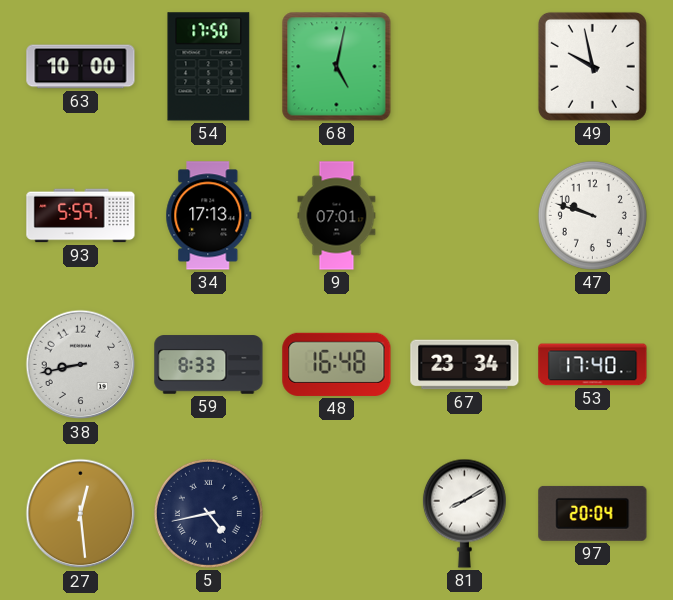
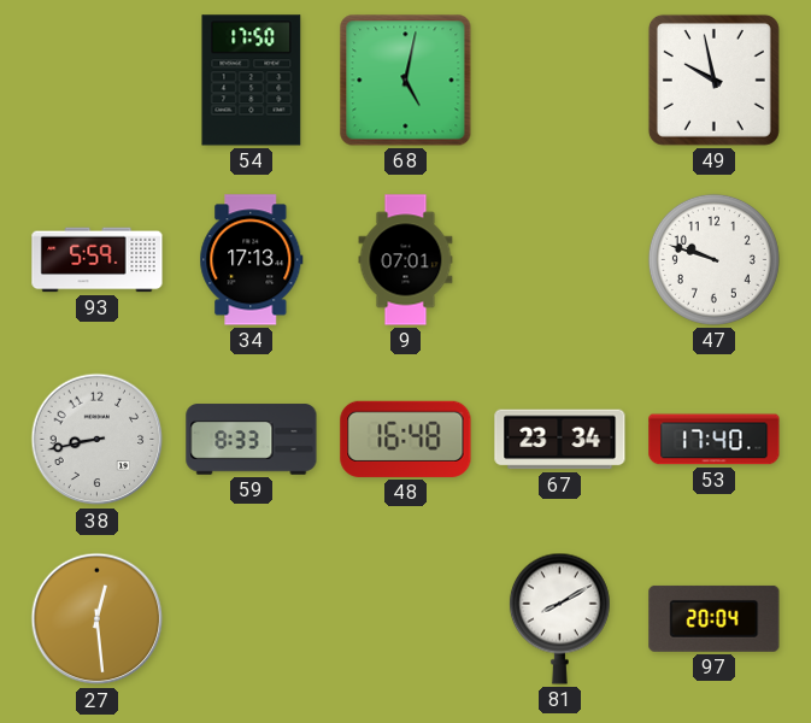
63: 10:00 -> none
5: 4:43 -> none
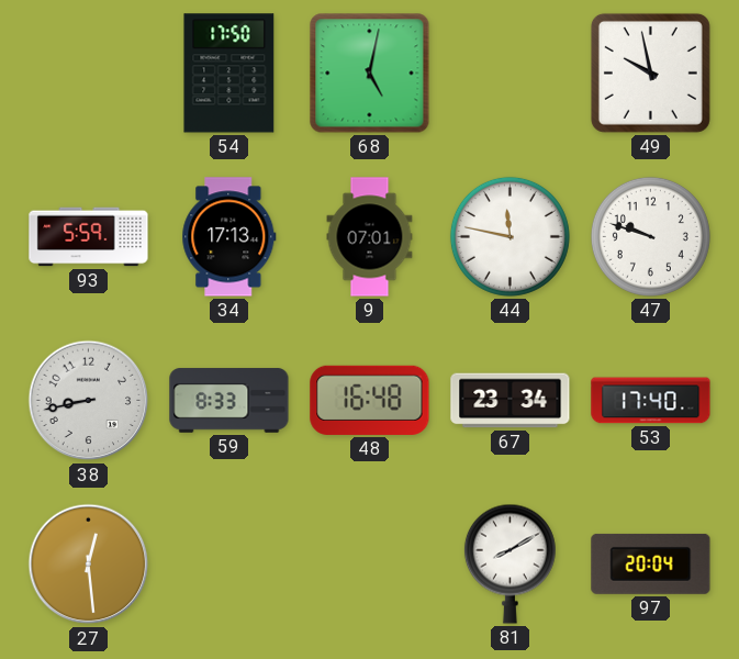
44: none -> 11:47
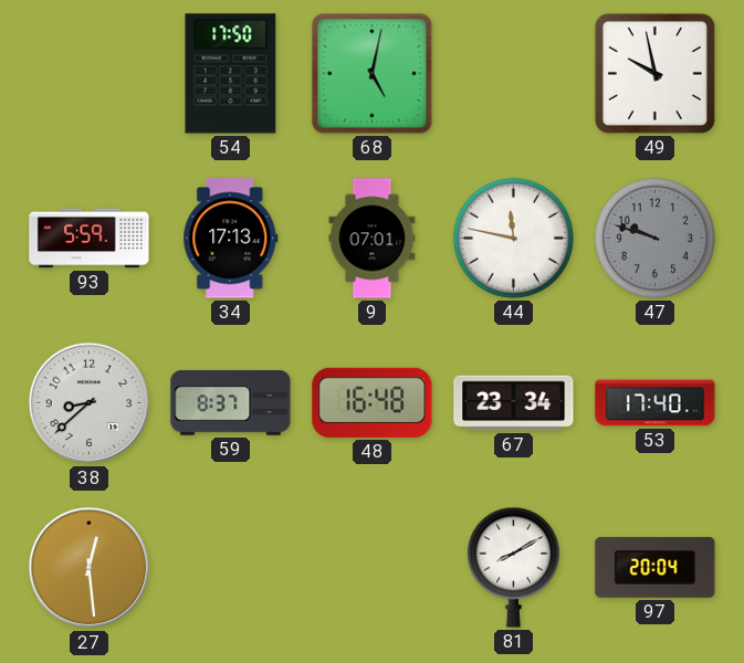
47 dial: white -> grey
38: 8:43 -> 8:38
59: 8:33 -> 8:37
